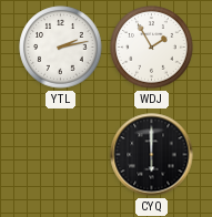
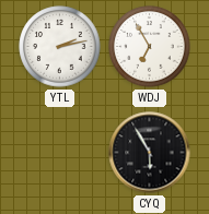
WDJ: 1:55 -> 6:55
CYQ: 6:00 -> 5:55
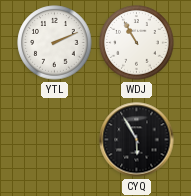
YTL: 2:13 -> 2:11
WDJ: 6:55 -> 10:55
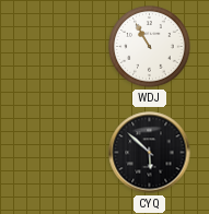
YTL: 2:11 -> none
CYQ: 5:55 -> 5:52
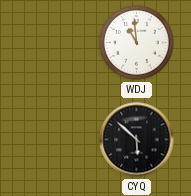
WDJ: 10:55 -> 10:59
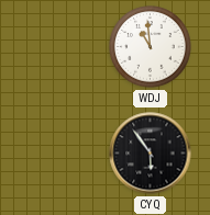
CYQ: 5:52 -> 5:54
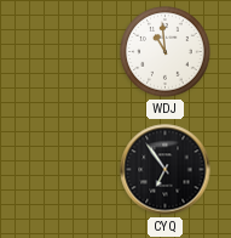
CYQ: 5:54 -> 6:54
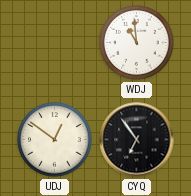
UDJ: none -> 12:51
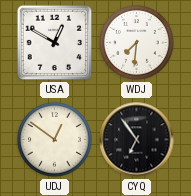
USA: none -> 12:50
WDJ: 10:59 -> 7:31
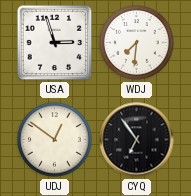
USA: 12:50 -> 2:57
